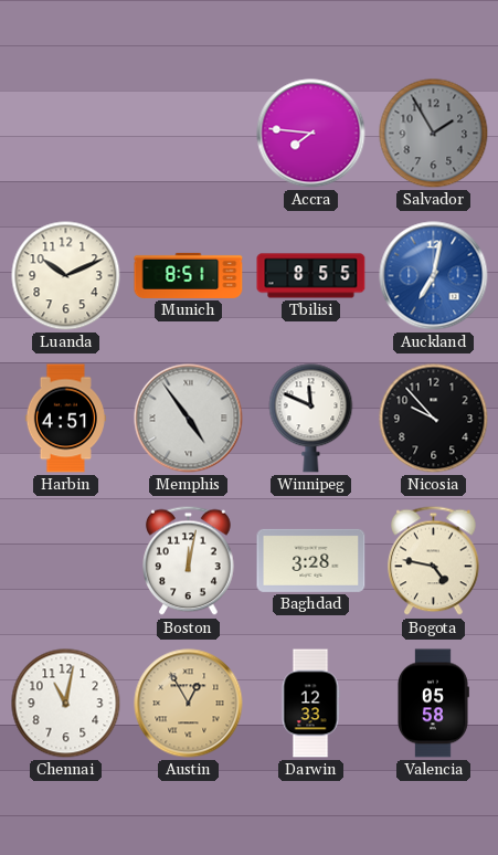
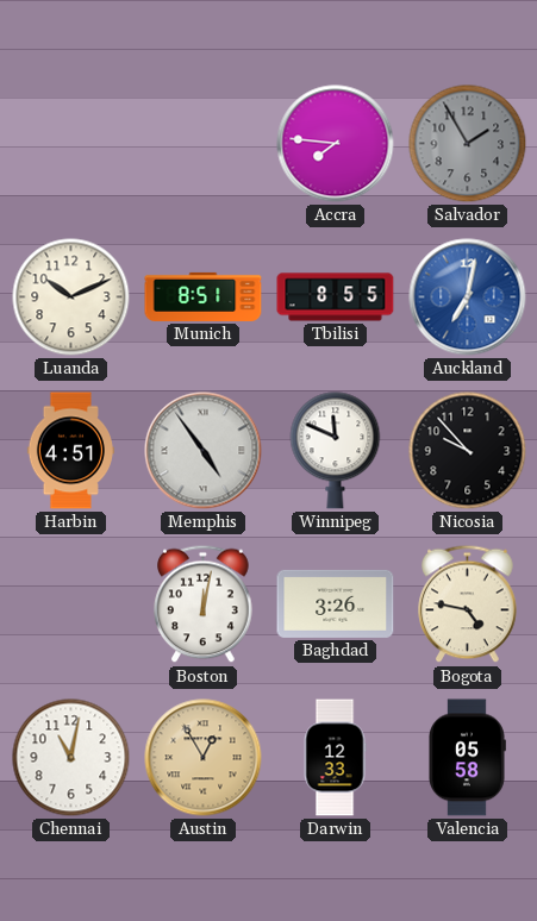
Baghdad: 3:28 -> 3:26
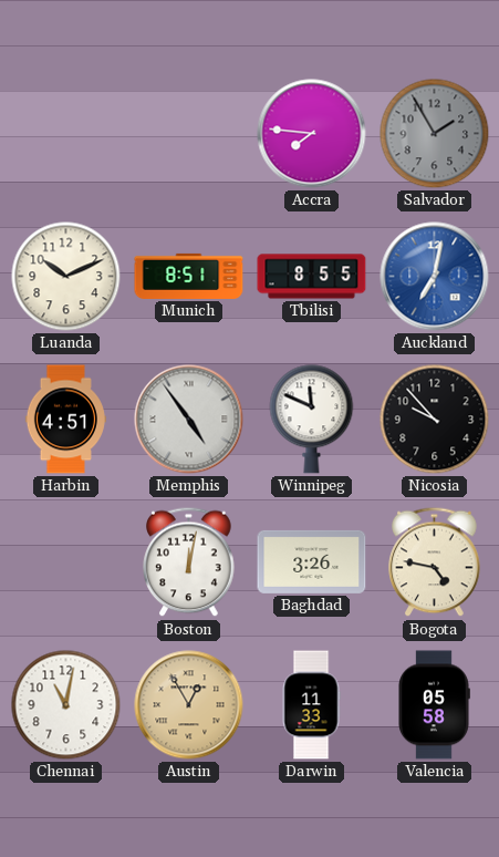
Darwin: 12:33 -> 11:33
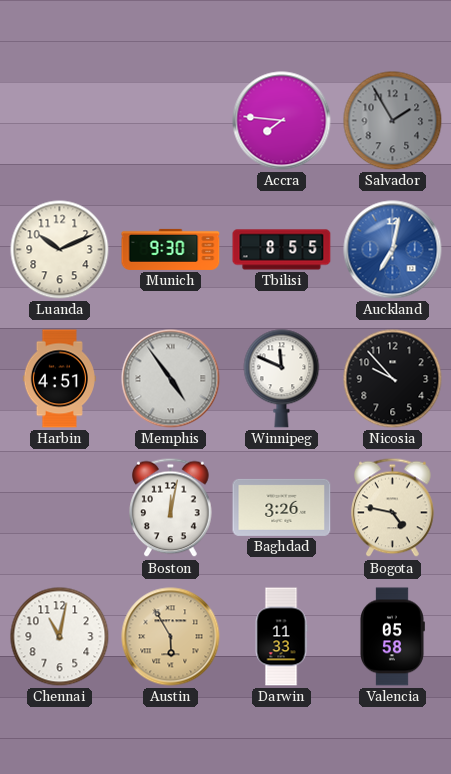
Munich: 8:51 -> 9:30
Austin: 12:55 -> 5:55
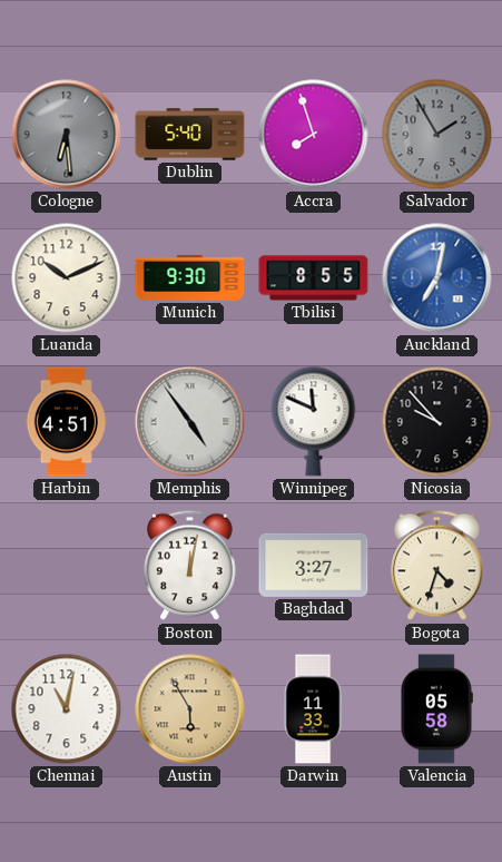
Cologne: none -> 6:29
Dublin: none -> 5:40
Accra: 7:46 -> 7:57
Baghdad: 3:26 -> 3:27
Bogota: 4:47 -> 4:33
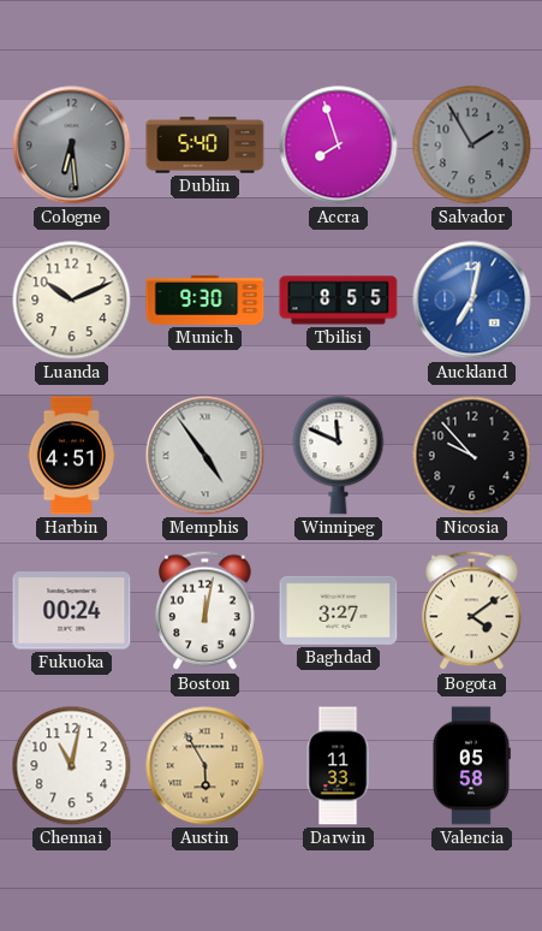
Fukuoka: none -> 00:24
Bogota: 4:33 -> 4:09
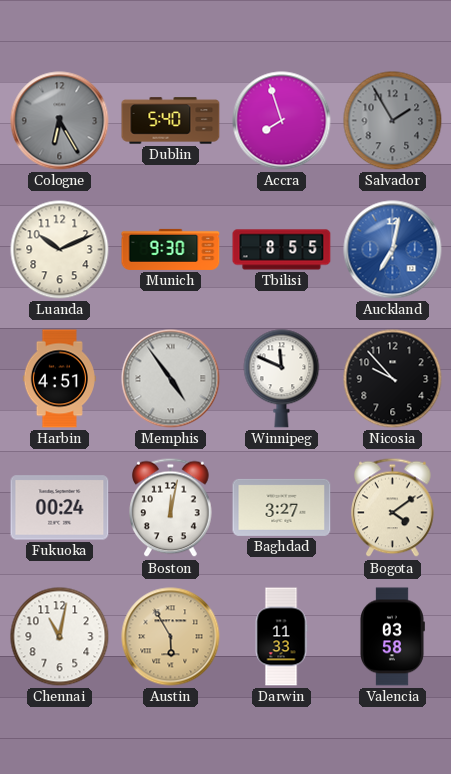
Cologne: 6:29 -> 6:25
Valencia: 05:58 -> 03:58
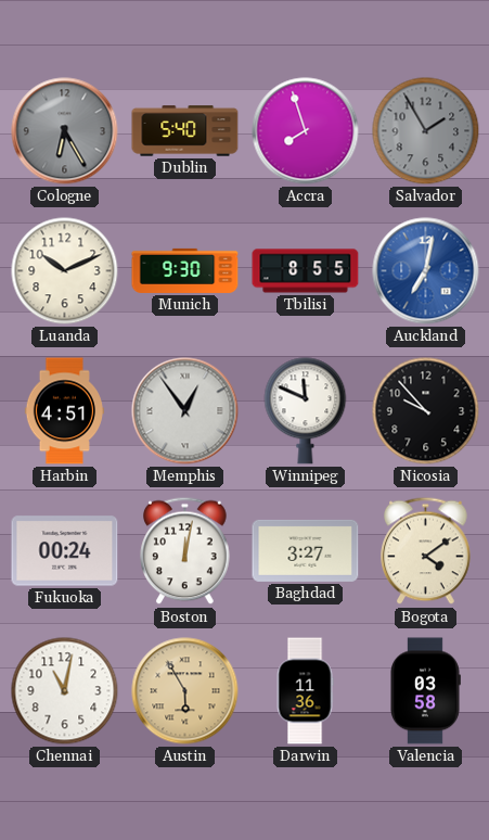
Memphis: 4:54 -> 12:54
Darwin: 11:33 -> 11:36
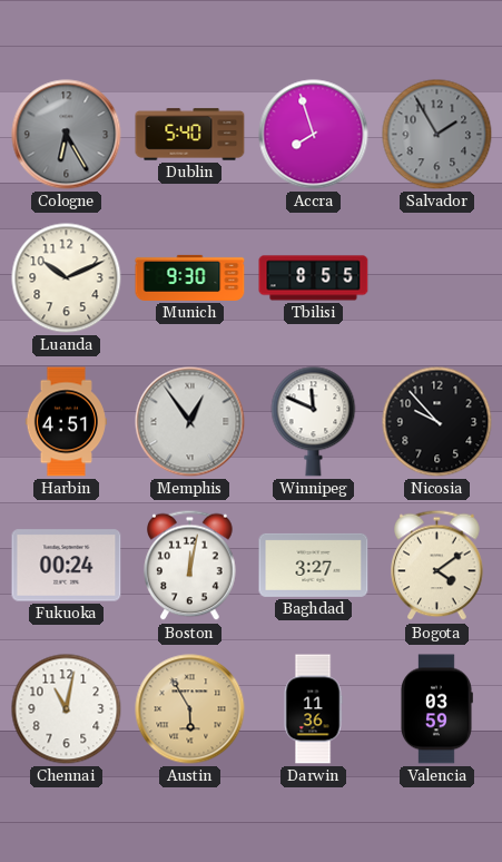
Auckland: 7:02 -> none
Valencia: 03:58 -> 03:59
